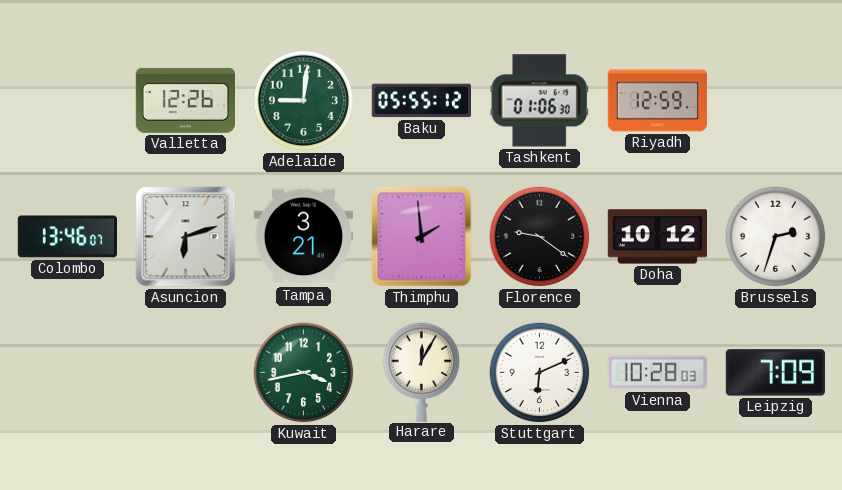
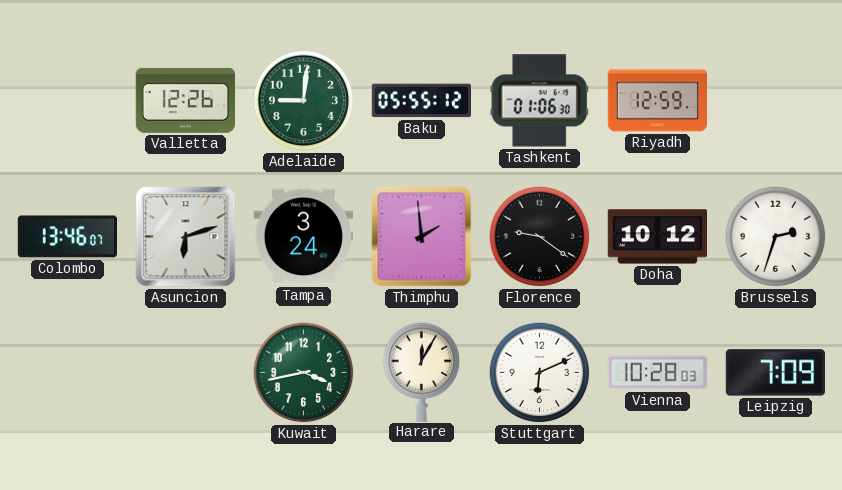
Tampa: 3:21 -> 3:24
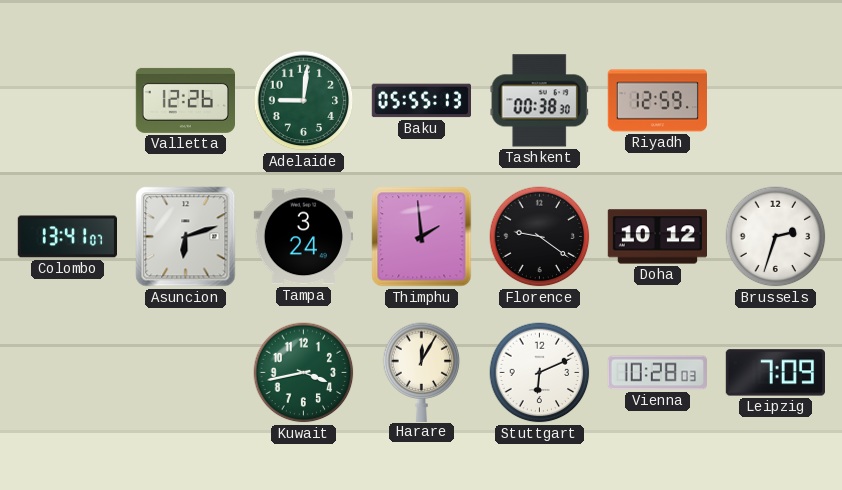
Baku: 05:55:12 -> 05:55:13
Tashkent: 01:06 -> 00:38
Colombo: 13:46 -> 13:41
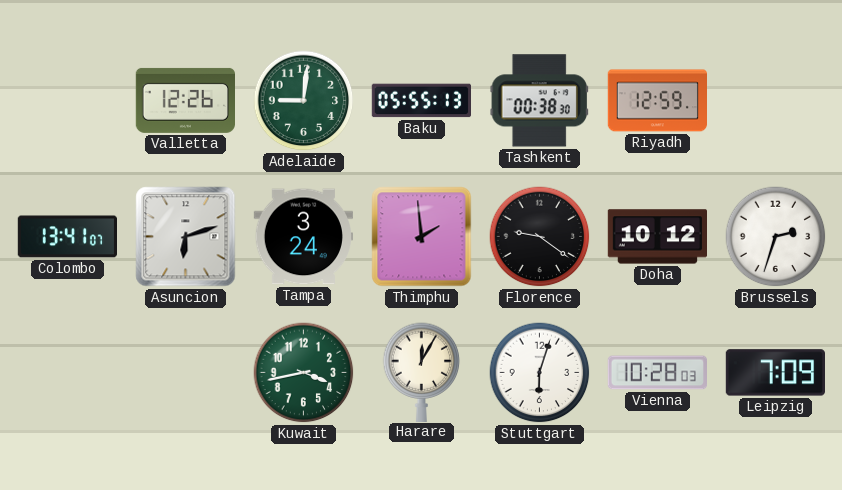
Stuttgart: 6:11 -> 6:03
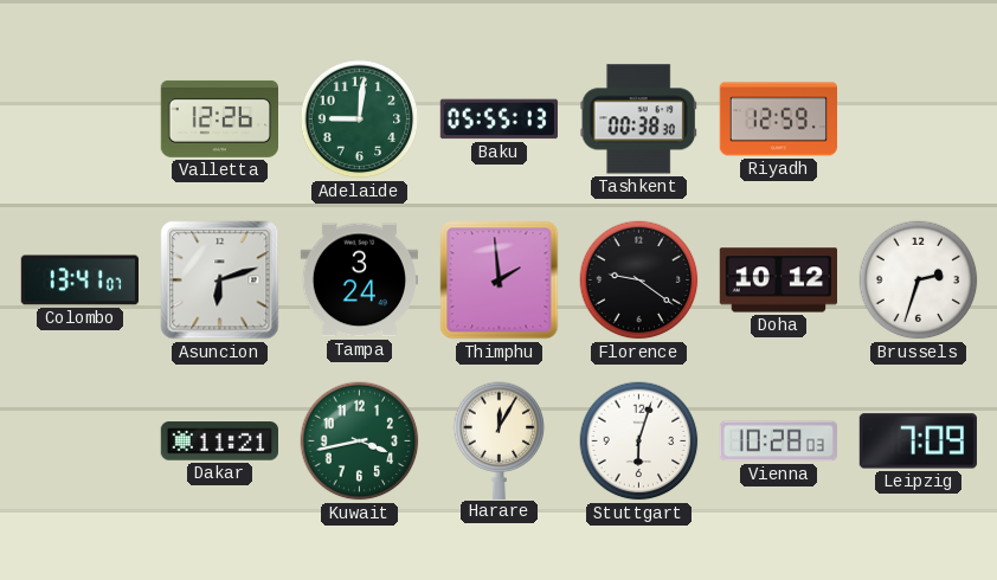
Dakar: none -> 11:21
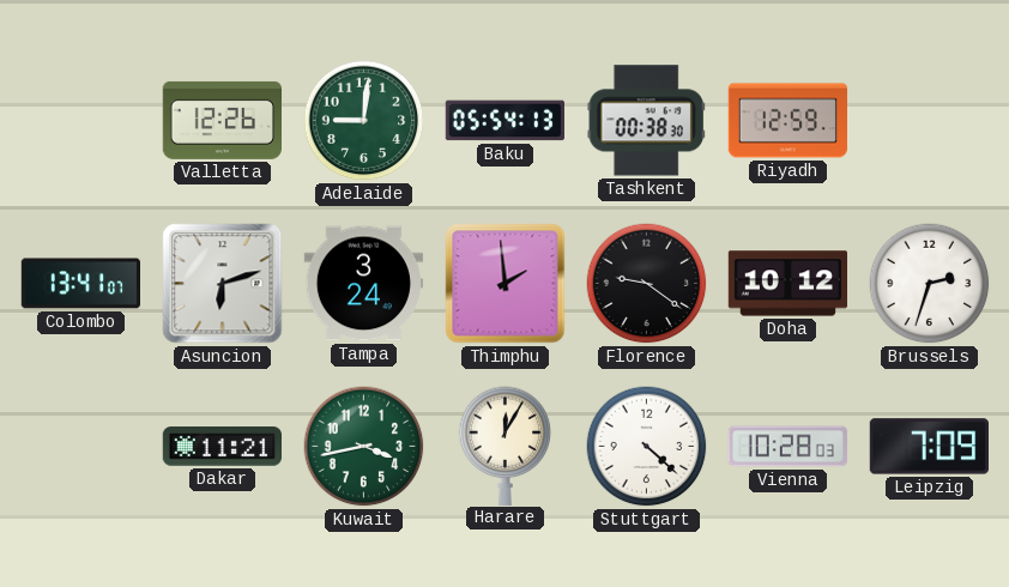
Baku: 05:55 -> 05:54
Stuttgart: 6:03 -> 4:22
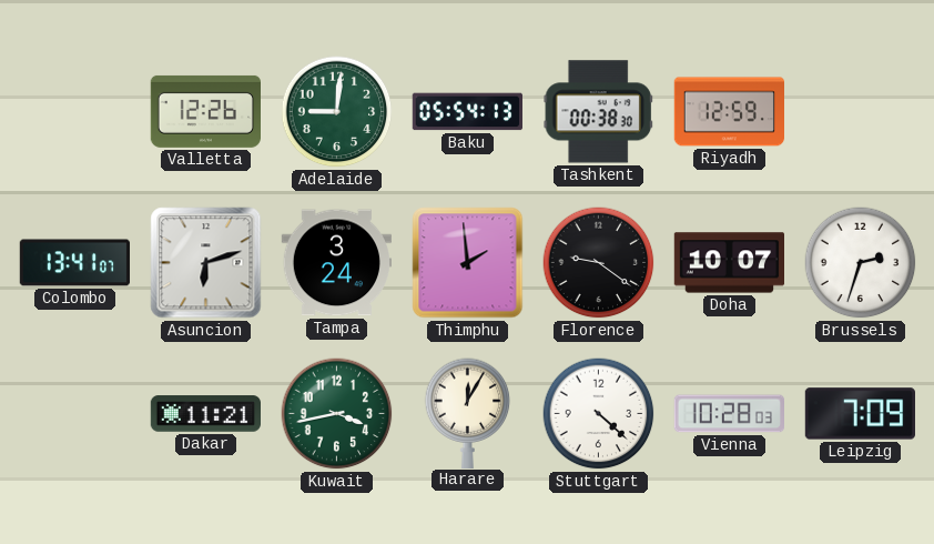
Doha: 10:12 -> 10:07
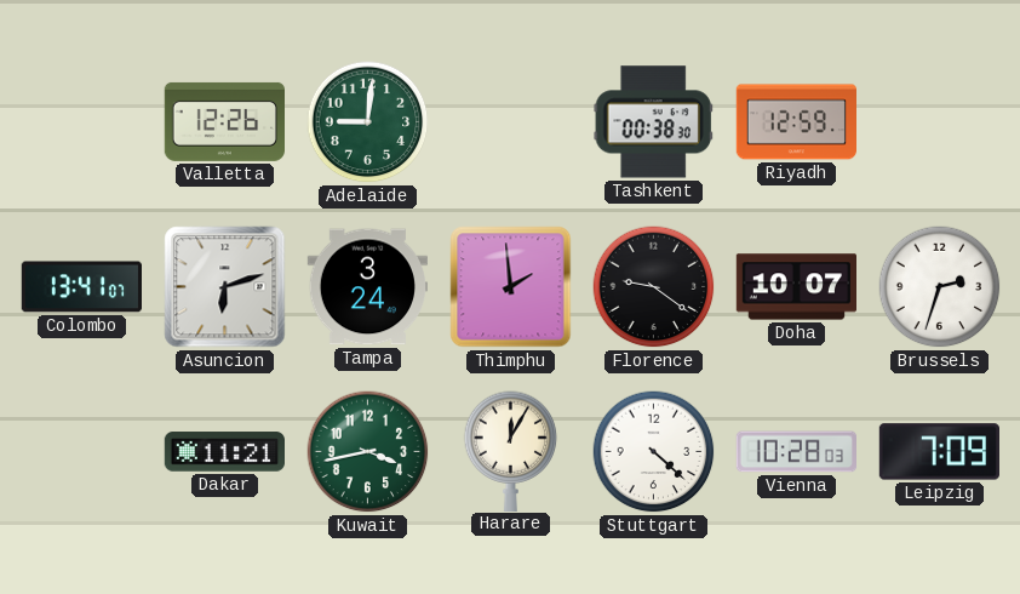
Baku: 05:54 -> none
